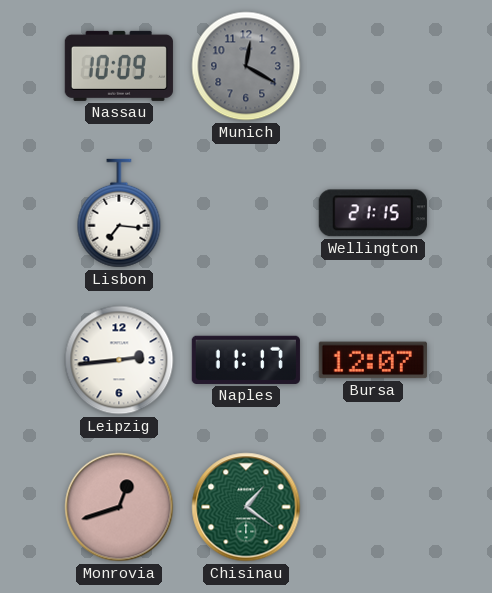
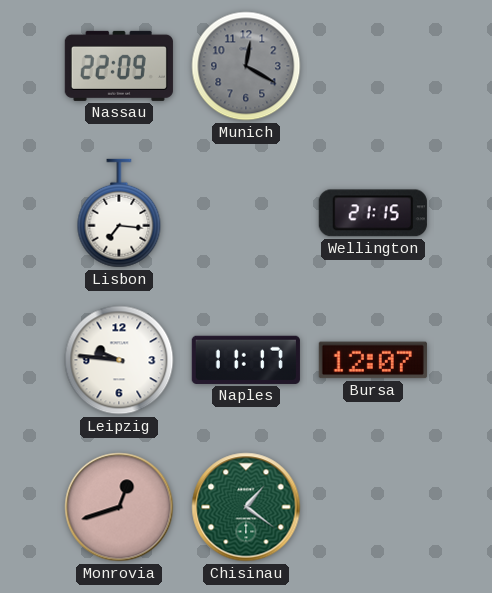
Nassau: 10:09 -> 22:09
Leipzig: 2:44 -> 9:46
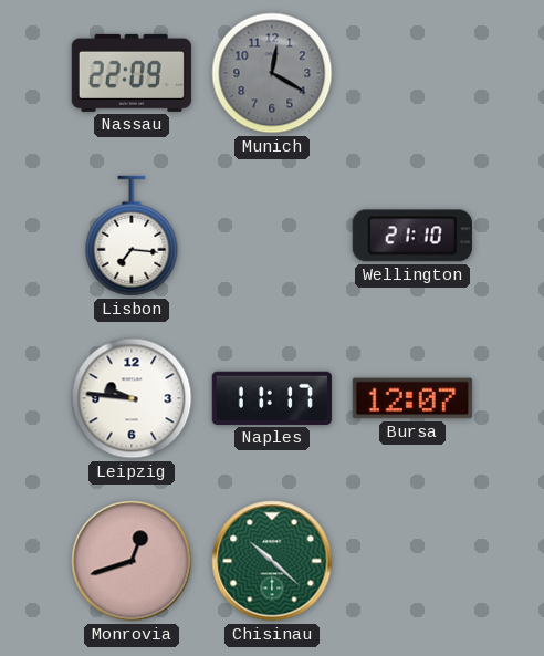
Wellington: 21:15 -> 21:10
Chisinau: 1:21 -> 10:22
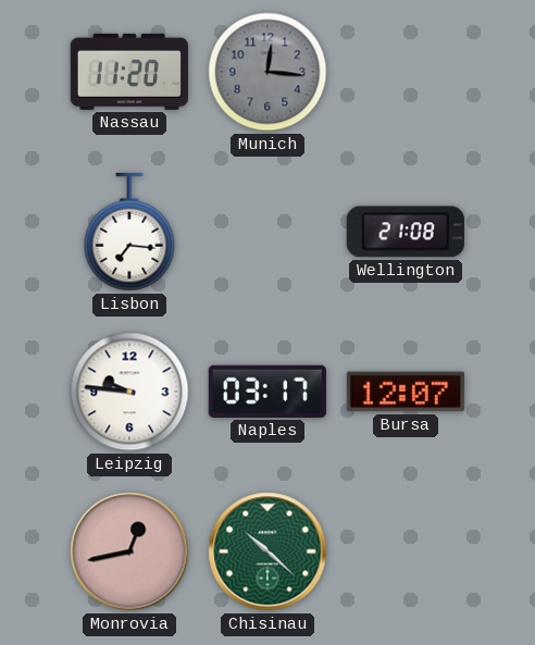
Nassau: 22:09 -> 11:20
Munich: 12:20 -> 12:16
Wellington: 21:10 -> 21:08
Naples: 11:17 -> 03:17
Monrovia: 12:42 -> 12:43
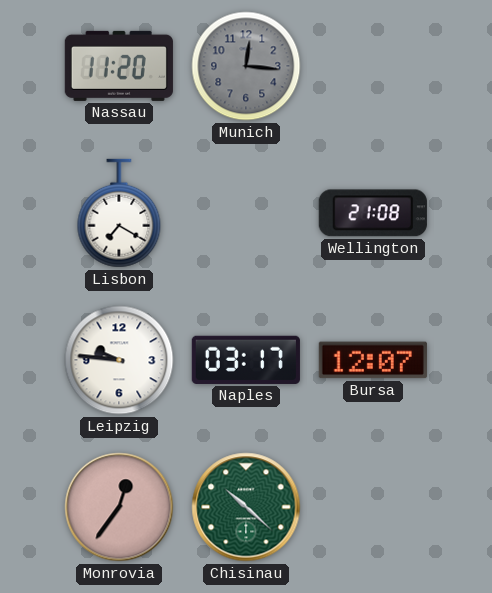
Lisbon: 7:16 -> 7:20
Monrovia: 12:43 -> 12:36
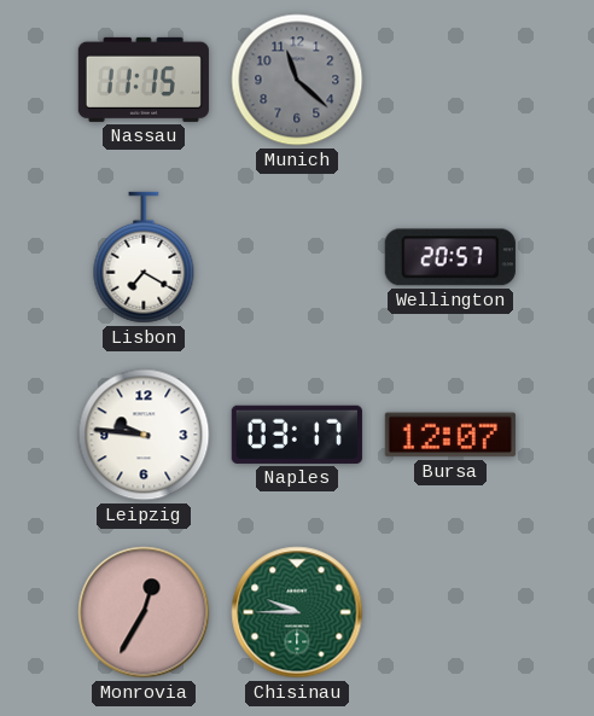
Nassau: 11:20 -> 11:15
Munich: 12:16 -> 11:22
Wellington: 21:08 -> 20:57
Monrovia: 12:36 -> 12:35
Chisinau: 10:22 -> 9:45
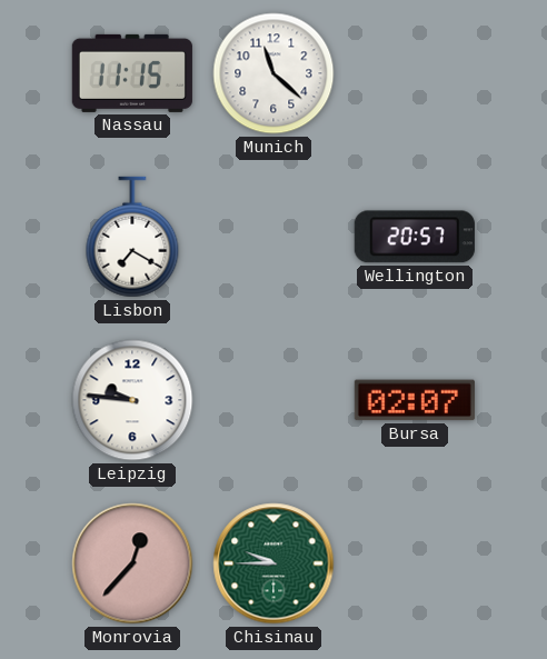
Munich dial: grey -> white
Naples: 03:17 -> none
Bursa: 12:07 -> 02:07
Monrovia: 12:35 -> 12:37
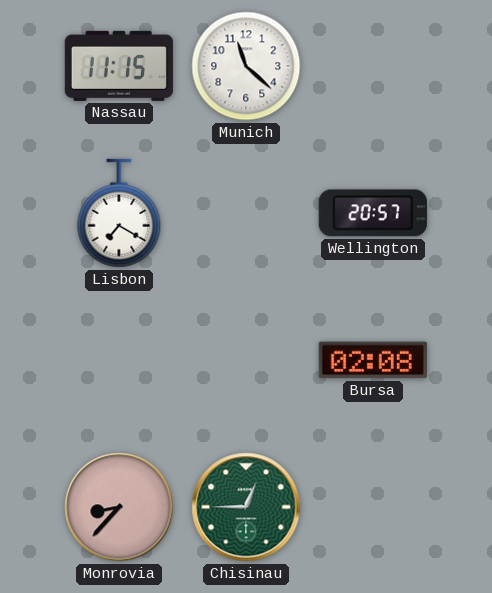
Leipzig: 9:46 -> none
Bursa: 02:07 -> 02:08
Monrovia: 12:37 -> 8:37
Chisinau: 9:45 -> 12:45
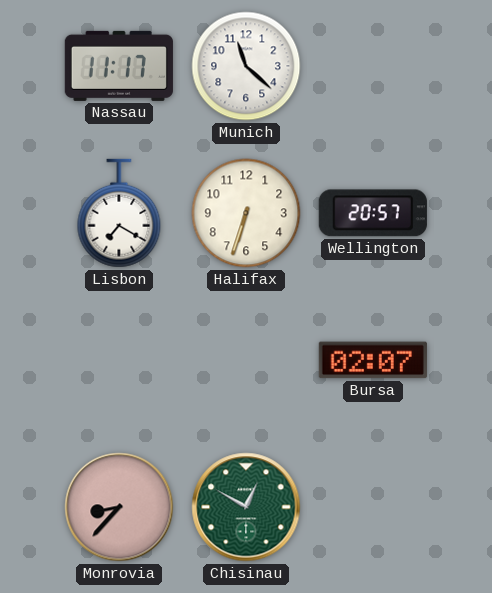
Nassau: 11:15 -> 11:17
Halifax: none -> 6:33
Bursa: 02:08 -> 02:07
Chisinau: 12:45 -> 12:50
